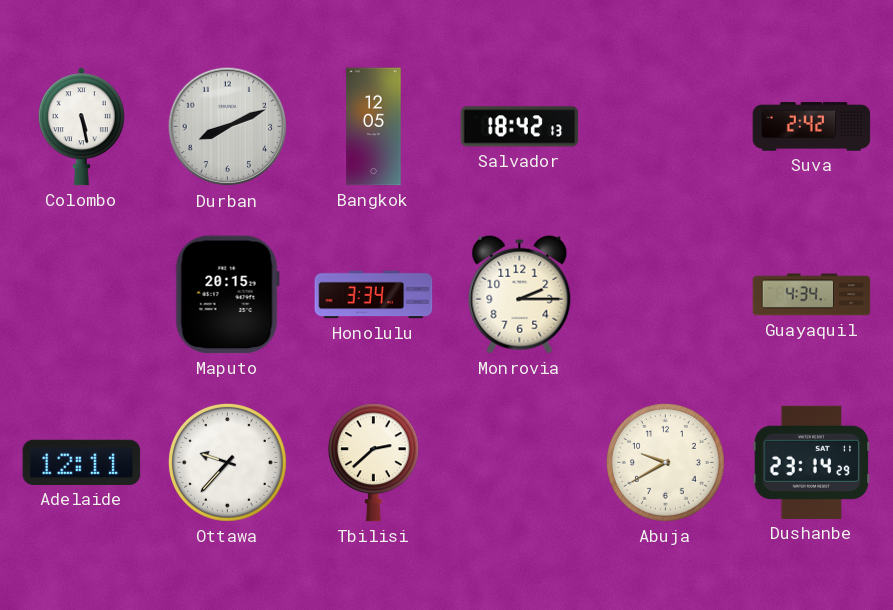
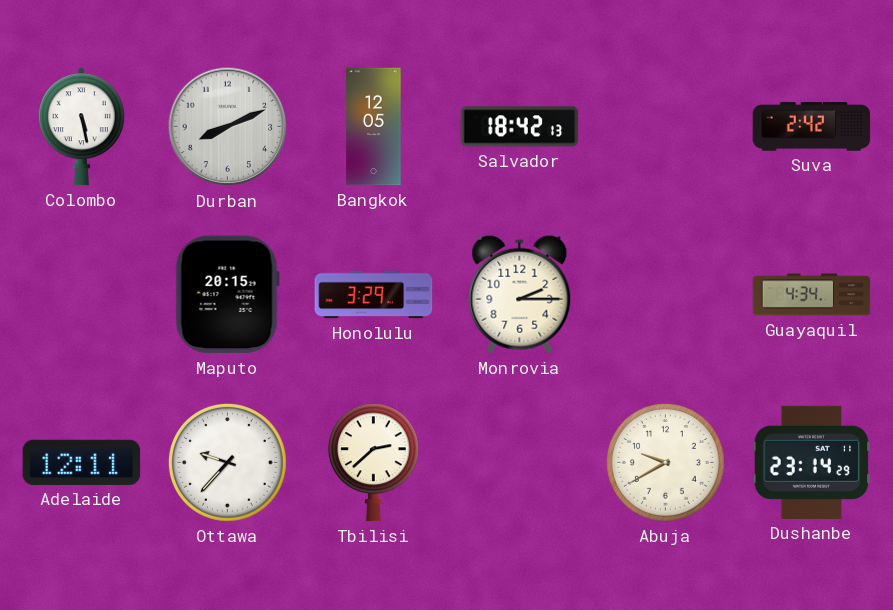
Honolulu: 3:34 -> 3:29
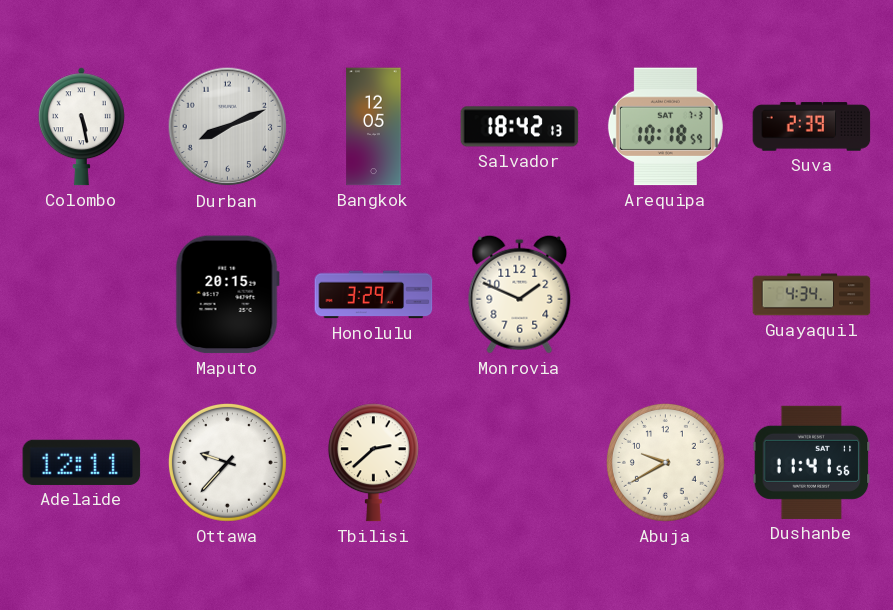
Arequipa: none -> 10:18
Suva: 2:42 -> 2:39
Monrovia: 2:15 -> 1:49
Dushanbe: 23:14 -> 11:41
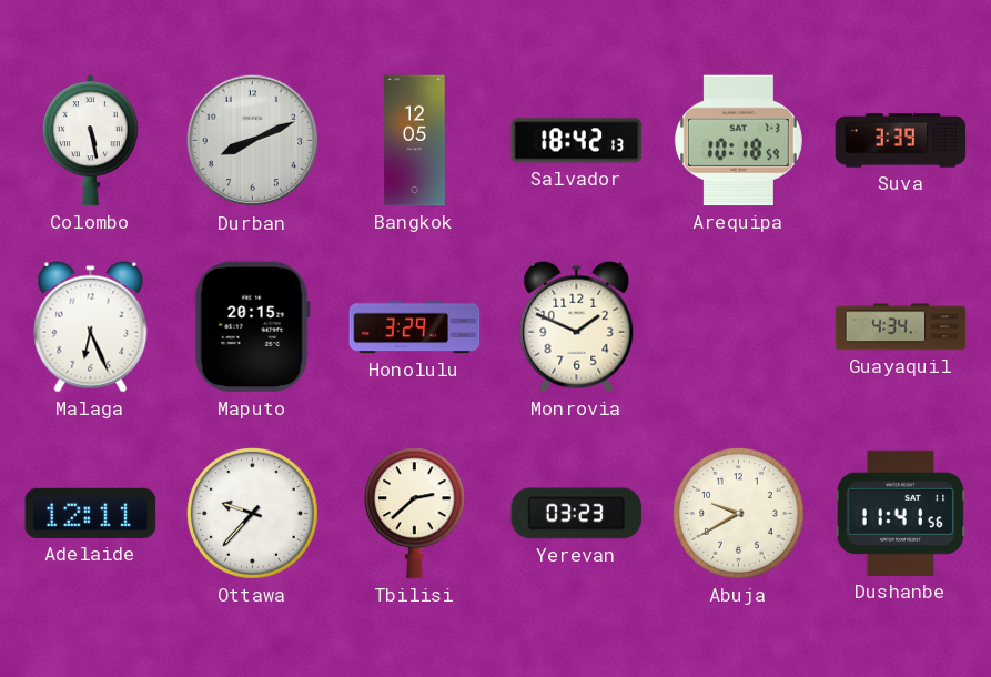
Suva: 2:39 -> 3:39
Malaga: none -> 6:26
Yerevan: none -> 03:23
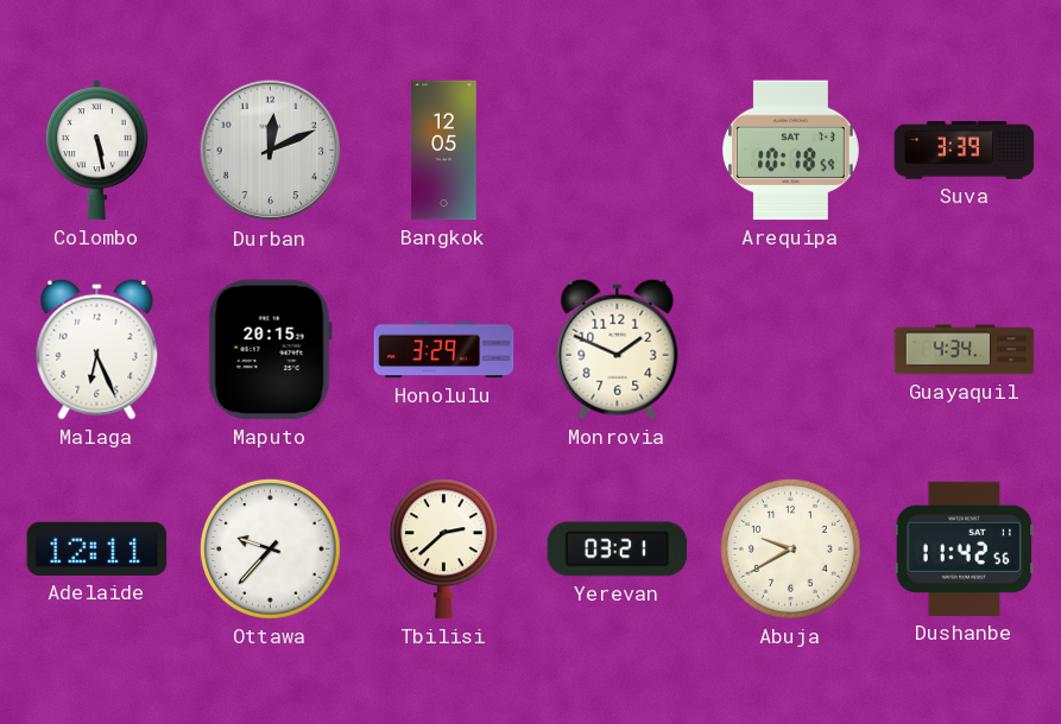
Durban: 8:11 -> 12:11
Salvador: 18:42 -> none
Yerevan: 03:23 -> 03:21
Dushanbe: 11:41 -> 11:42
